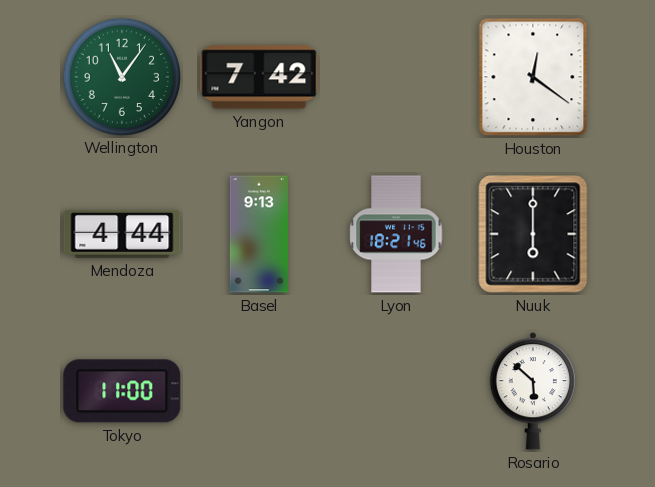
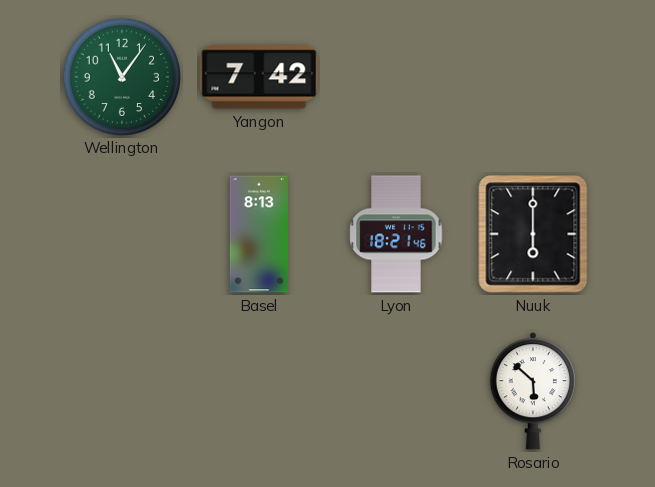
Houston: 12:21 -> none
Mendoza: 4:44 -> none
Basel: 9:13 -> 8:13
Tokyo: 11:00 -> none
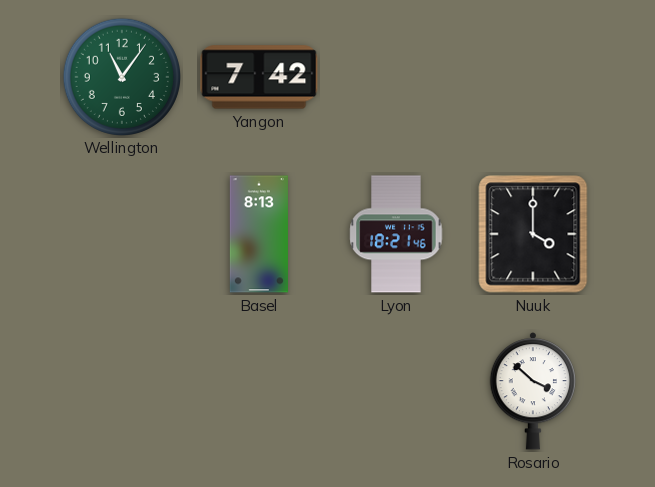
Nuuk: 6:00 -> 4:00
Rosario: 5:52 -> 3:52
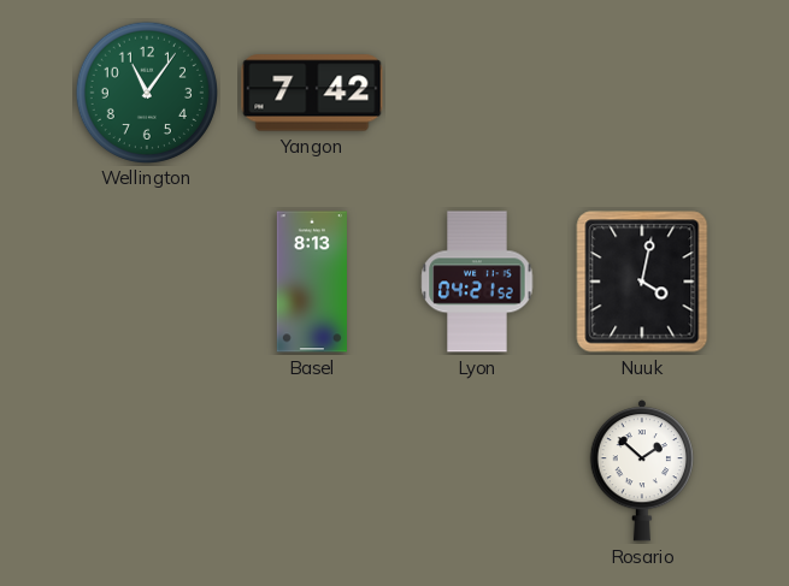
Lyon: 18:21 -> 04:21
Nuuk: 4:00 -> 4:02
Rosario: 3:52 -> 1:52
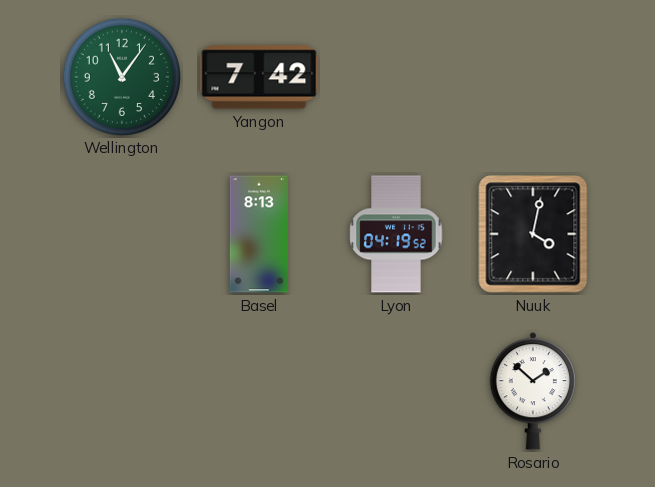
Lyon: 04:21 -> 04:19
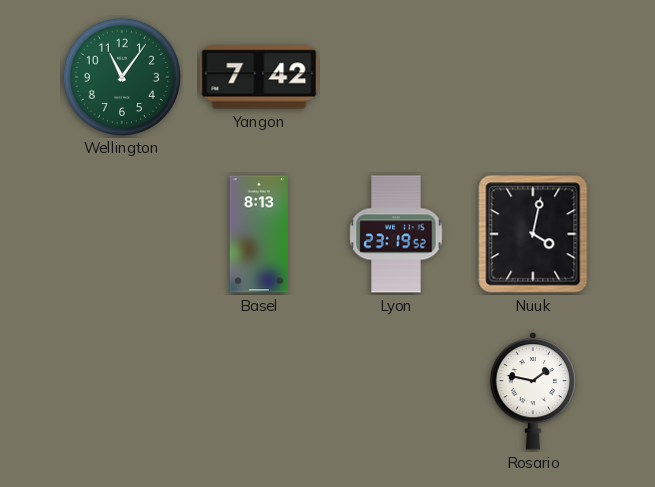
Lyon: 04:19 -> 23:19
Rosario: 1:52 -> 1:47
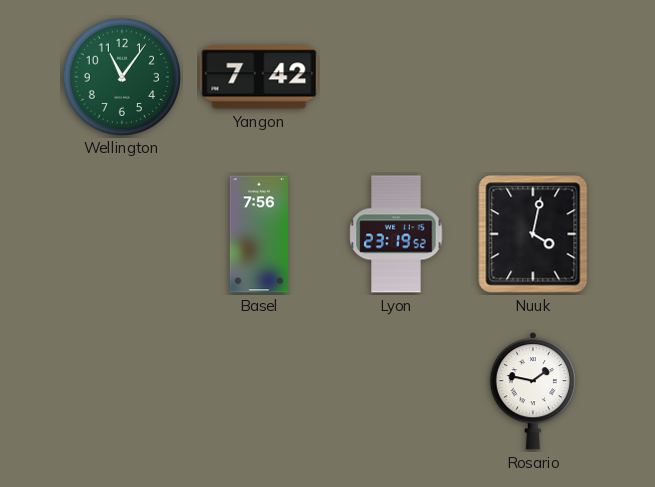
Basel: 8:13 -> 7:56
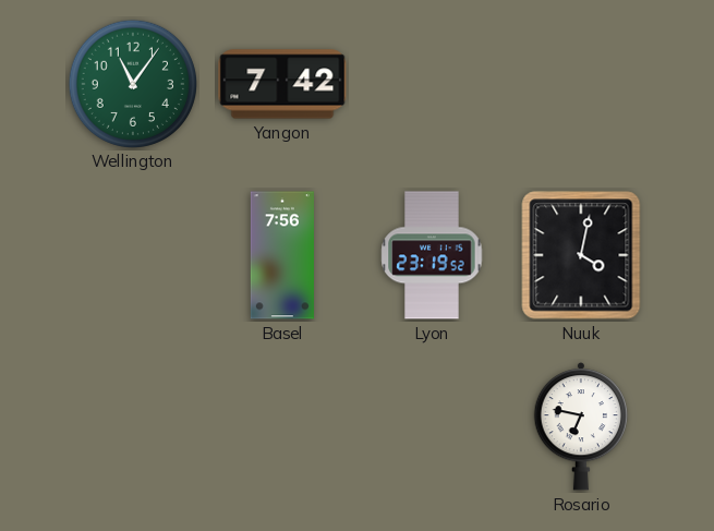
Rosario: 1:47 -> 6:47
